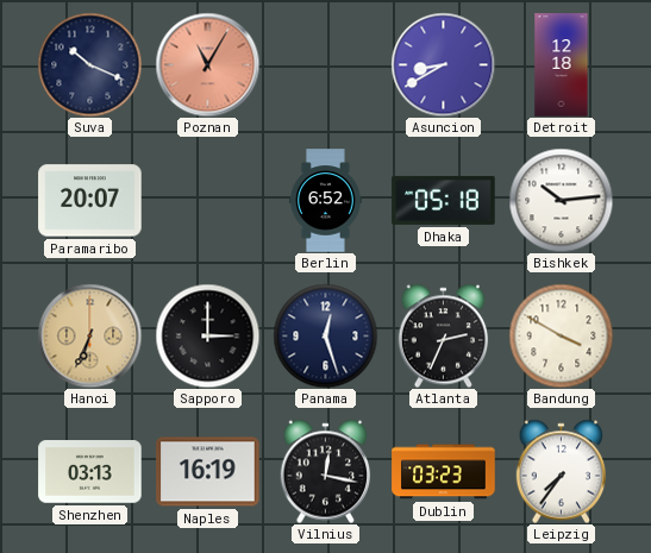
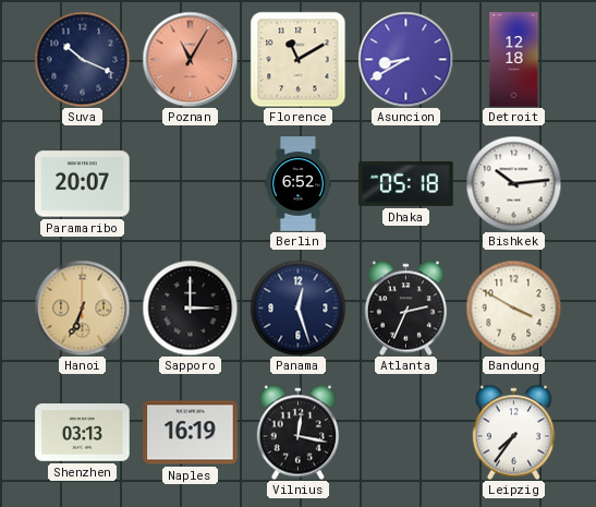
Florence: none -> 11:10
Dublin: 03:23 -> none
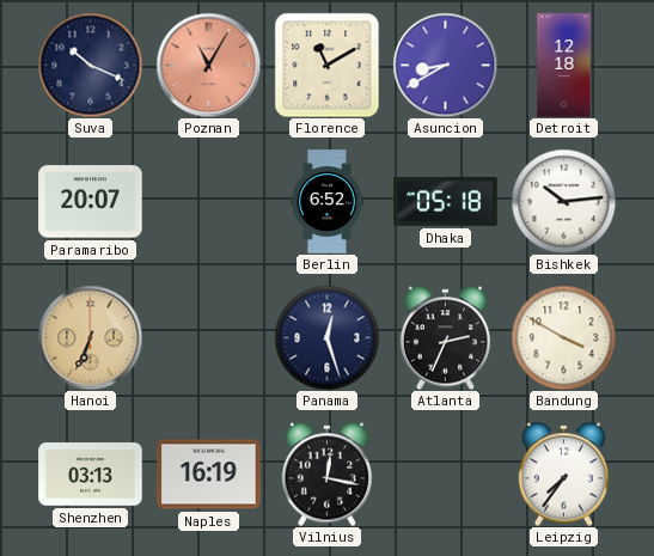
Sapporo: 3:00 -> none
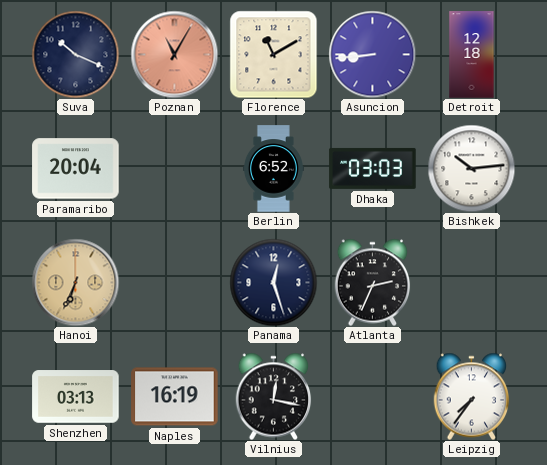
Asuncion: 8:40 -> 8:44
Paramaribo: 20:07 -> 20:04
Dhaka: 05:18 -> 03:03
Bandung: 3:50 -> none
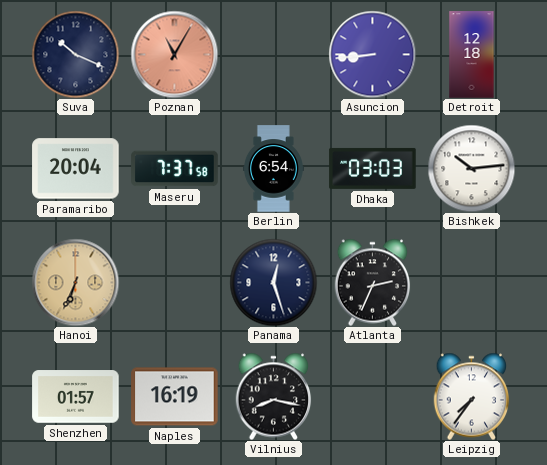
Florence: 11:10 -> none
Maseru: none -> 7:37
Berlin: 6:52 -> 6:54
Shenzhen: 03:13 -> 01:57
Vilnius: 12:17 -> 8:17
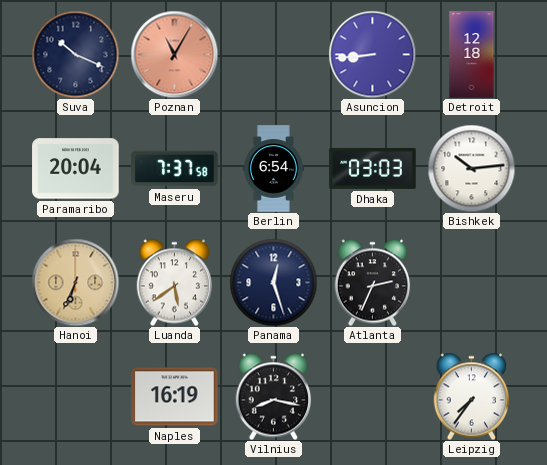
Luanda: none -> 5:39
Shenzhen: 01:57 -> none
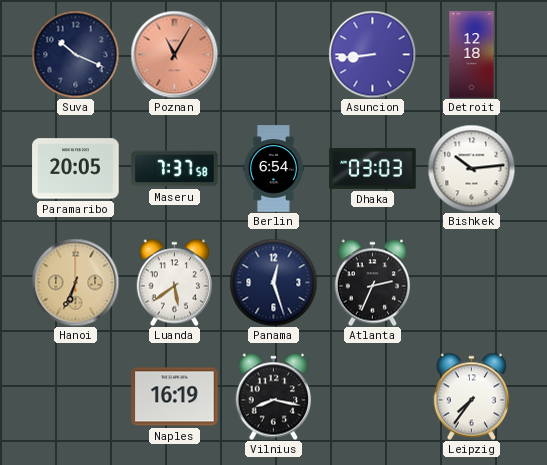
Paramaribo: 20:04 -> 20:05
